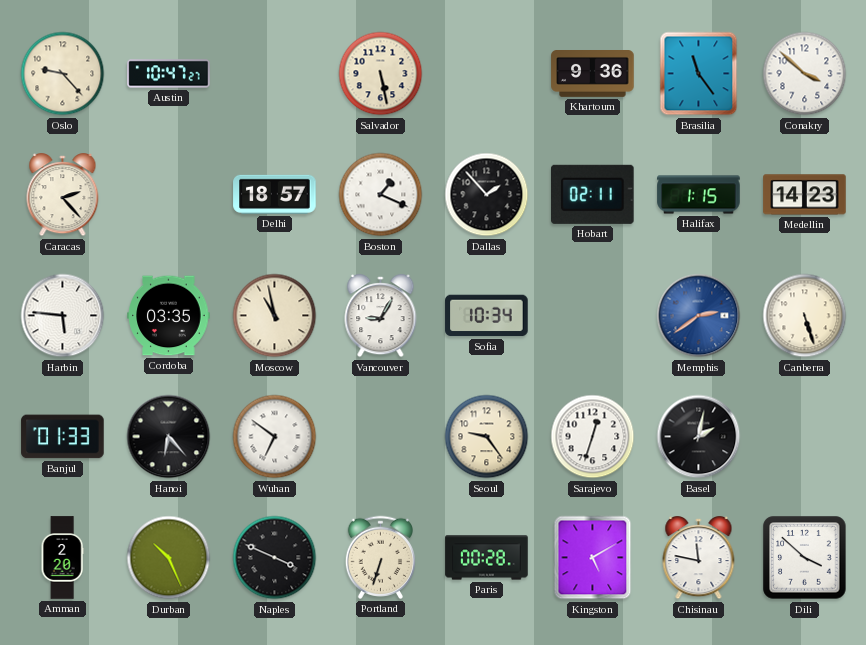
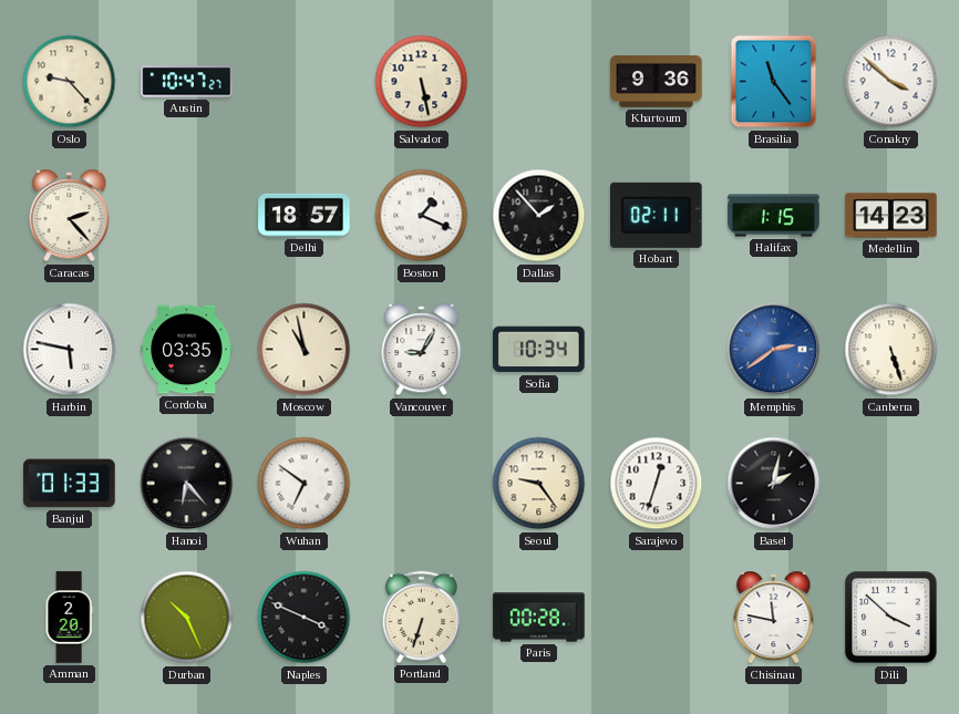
Harbin: 5:46 -> 5:47
Kingston: 5:10 -> none
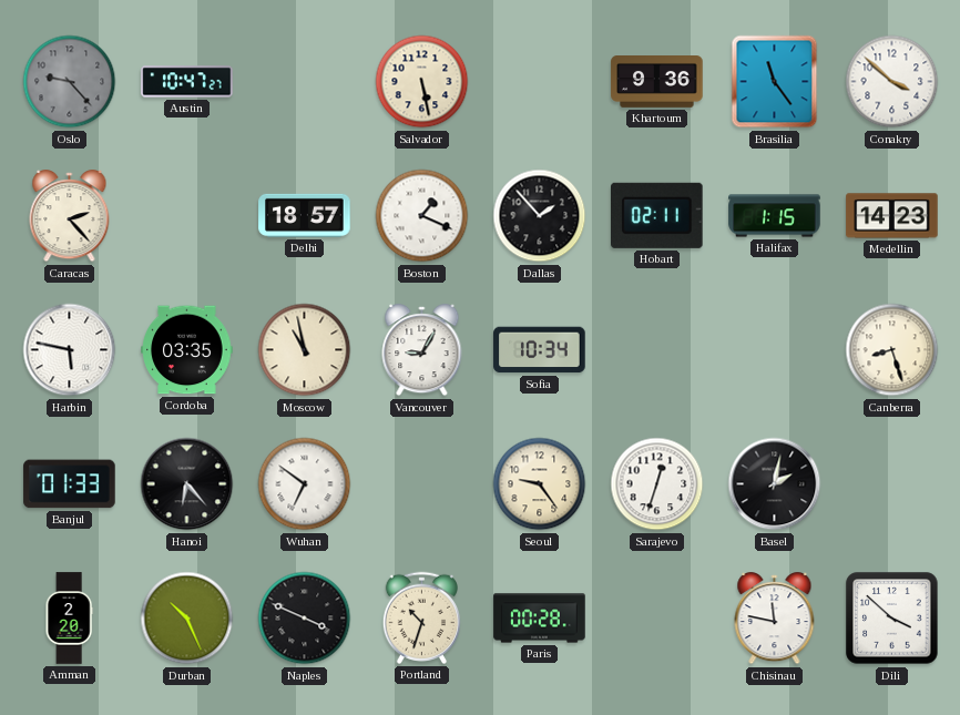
Oslo dial: cream -> grey
Memphis: 2:39 -> none
Canberra: 5:27 -> 8:27
Portland: 6:33 -> 10:33
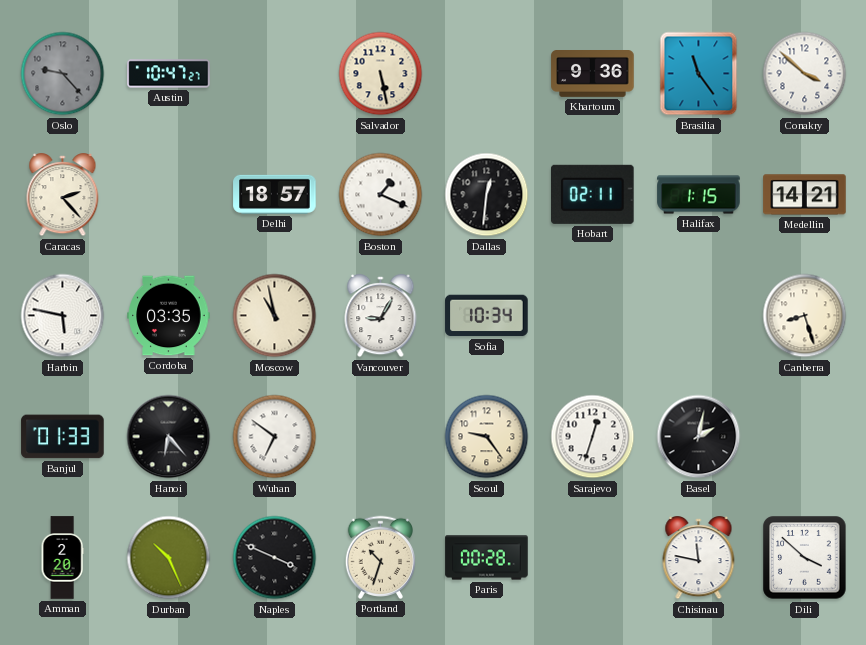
Dallas: 1:53 -> 12:31
Medellin: 14:23 -> 14:21
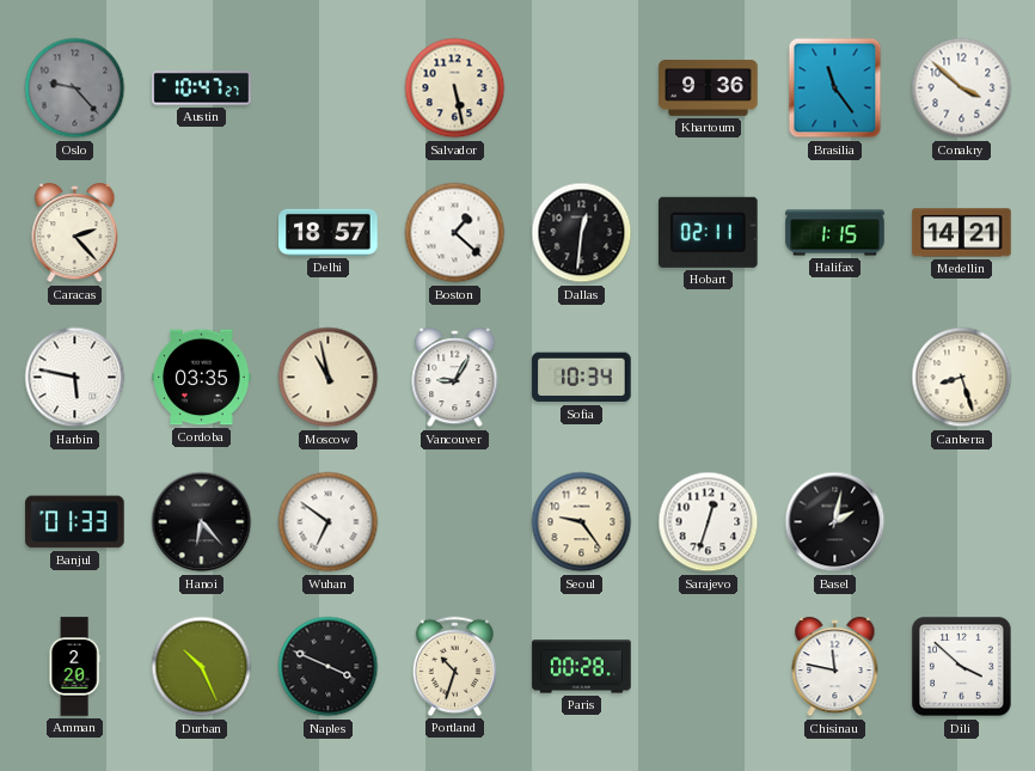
Boston: 1:19 -> 1:22
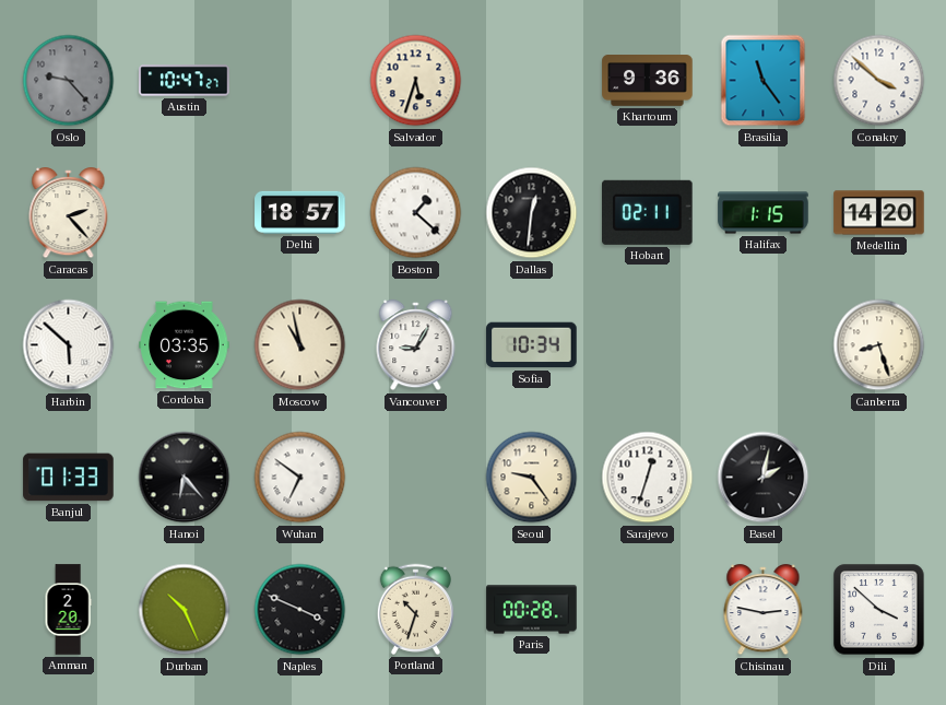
Salvador: 5:28 -> 5:33
Medellin: 14:21 -> 14:20
Harbin: 5:47 -> 5:52
Chisinau: 11:47 -> 2:47
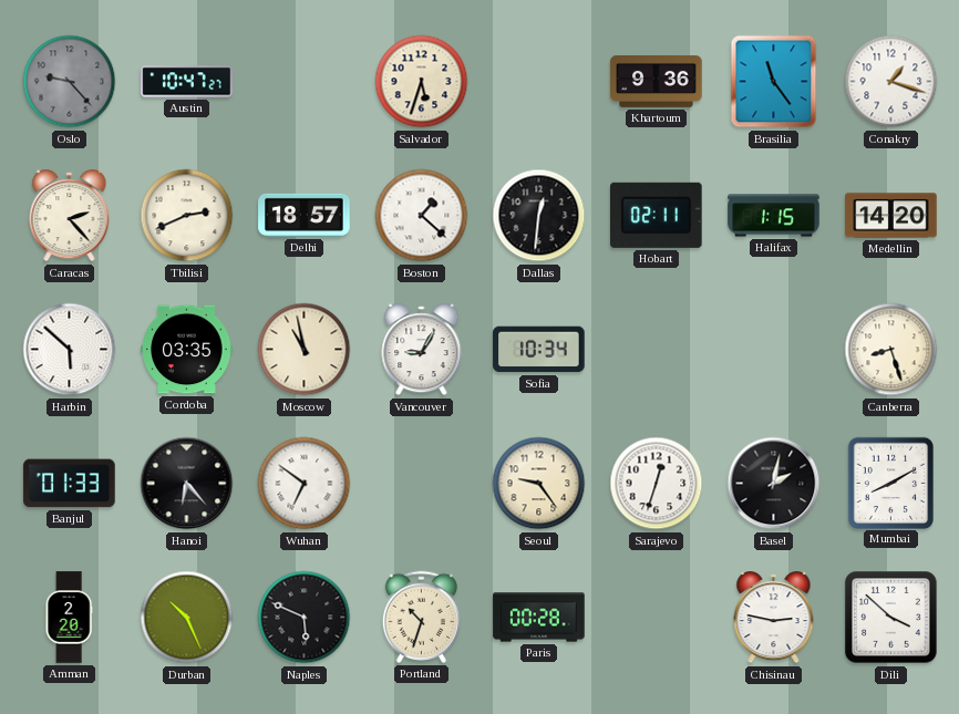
Conakry: 3:52 -> 1:18
Tbilisi: none -> 2:41
Mumbai: none -> 8:10
Naples: 3:49 -> 5:49
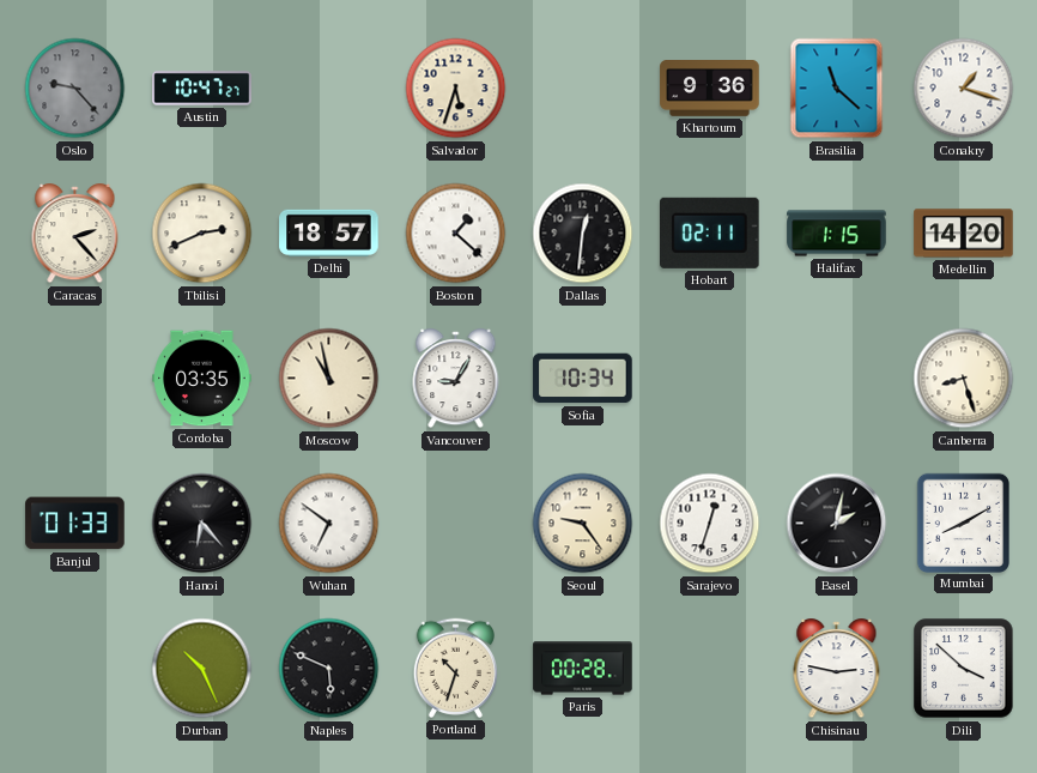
Brasilia: 11:24 -> 11:22
Harbin: 5:52 -> none
Amman: 2:20 -> none
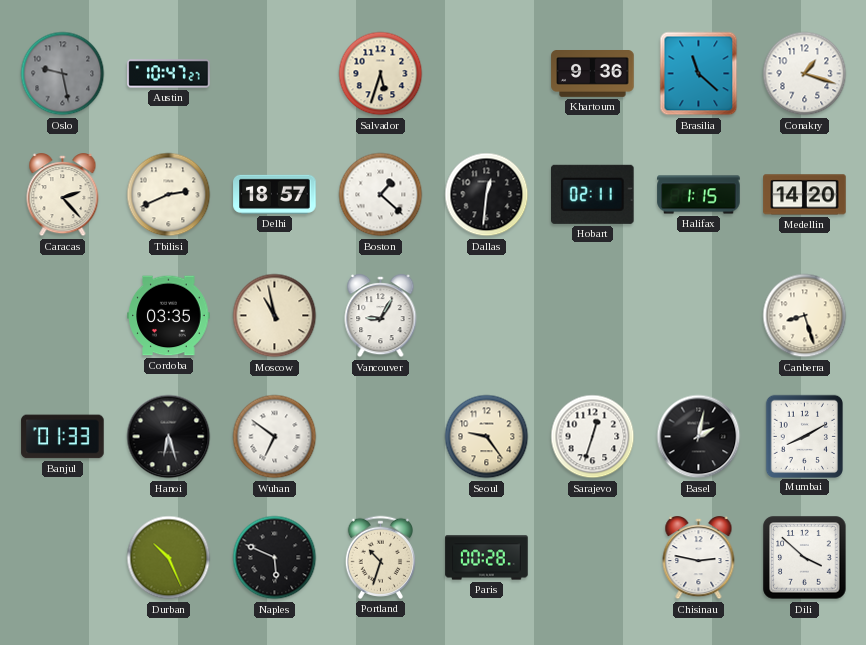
Oslo: 9:23 -> 9:28
Sofia: 10:34 -> none
Hanoi: 6:23 -> 6:27
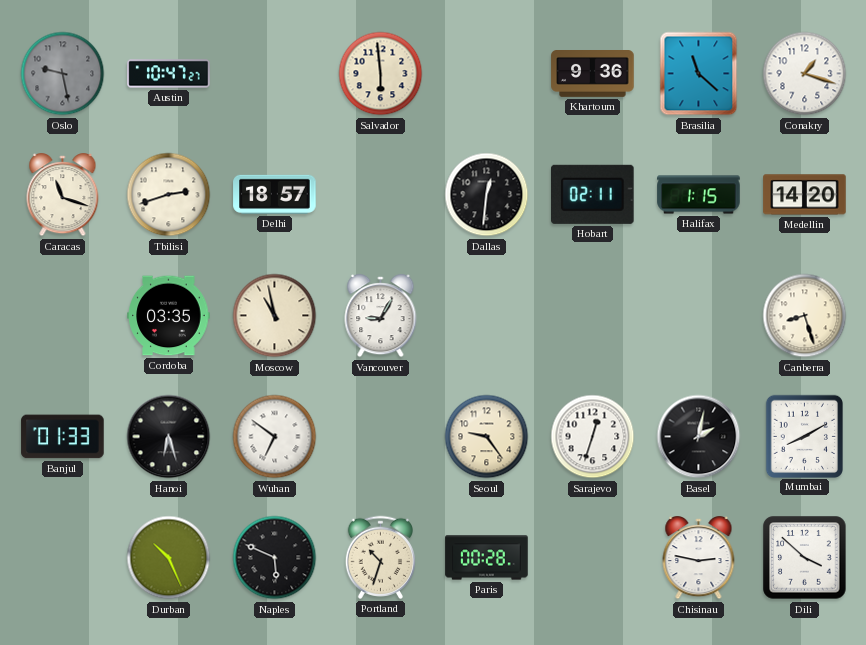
Salvador: 5:33 -> 5:59
Caracas: 2:23 -> 11:18
Tbilisi: 2:41 -> 2:42
Boston: 1:22 -> none
